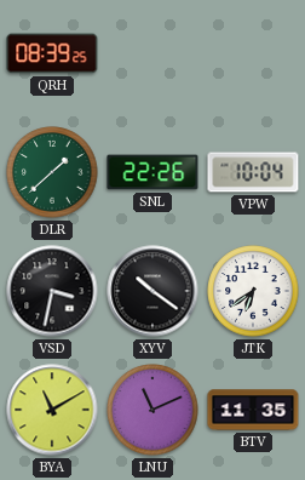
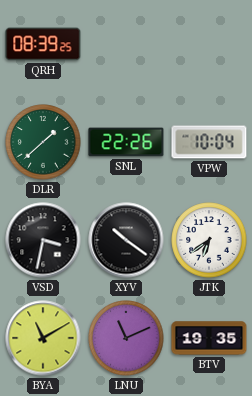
BTV: 11:35 -> 19:35
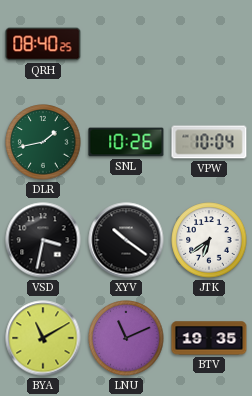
QRH: 08:39 -> 08:40
DLR: 1:38 -> 1:43
SNL: 22:26 -> 10:26
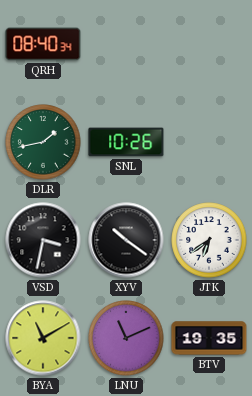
QRH: 08:40:25 -> 08:40:34
VPW: 10:04 -> none
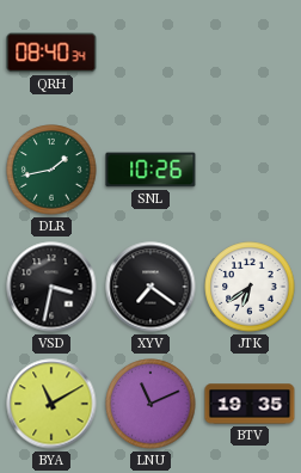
XYV: 10:21 -> 7:21
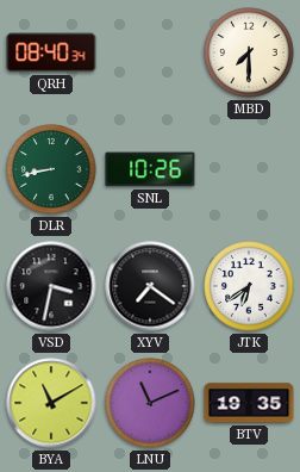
MBD: none -> 7:30
DLR: 1:43 -> 8:43
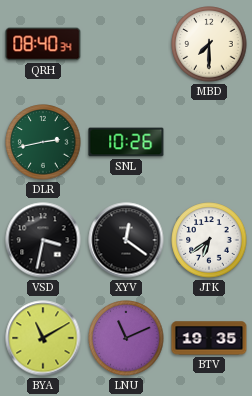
DLR: 8:43 -> 2:43
XYV: 7:21 -> 12:21
